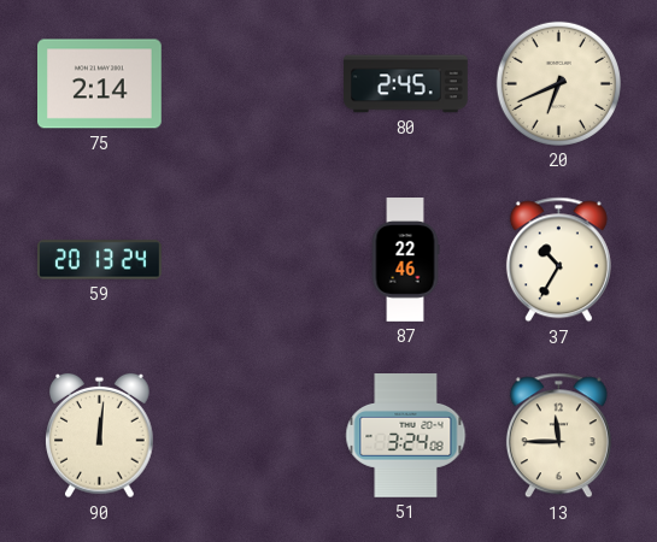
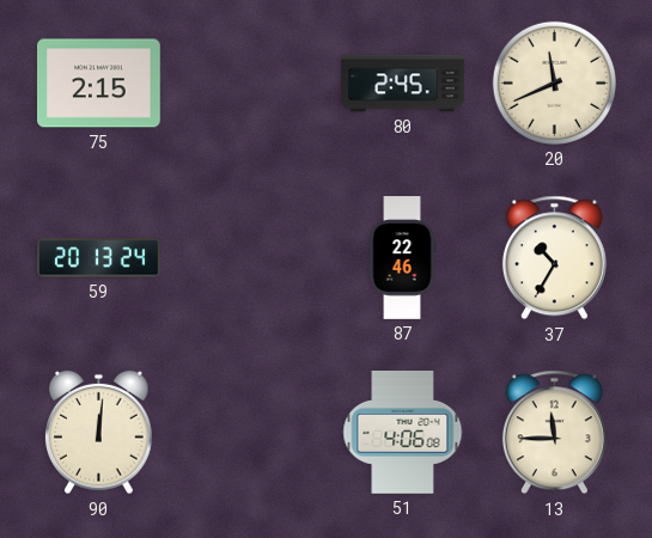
75: 2:14 -> 2:15
20: 6:41 -> 11:41
51: 3:24 -> 4:06
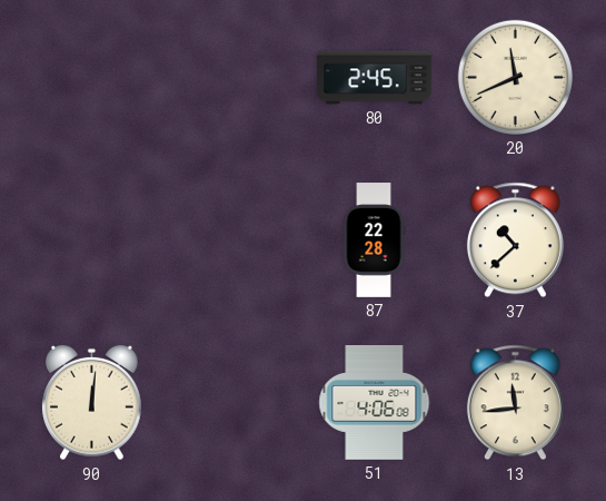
75: 2:15 -> none
59: 20:13 -> none
87: 22:46 -> 22:28
37: 10:35 -> 10:38
13: 11:45 -> 11:44
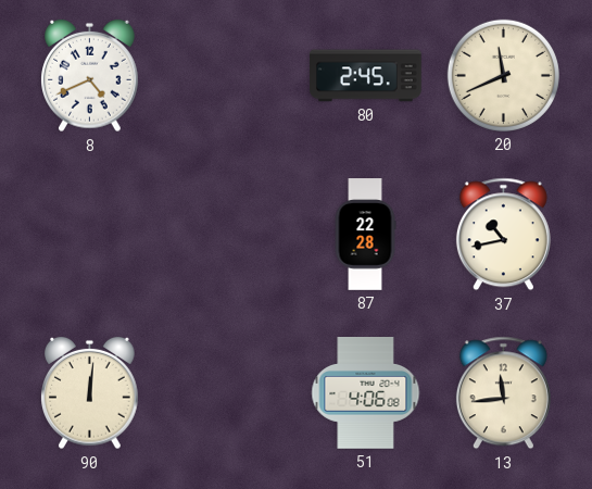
8: none -> 4:41
37: 10:38 -> 10:43
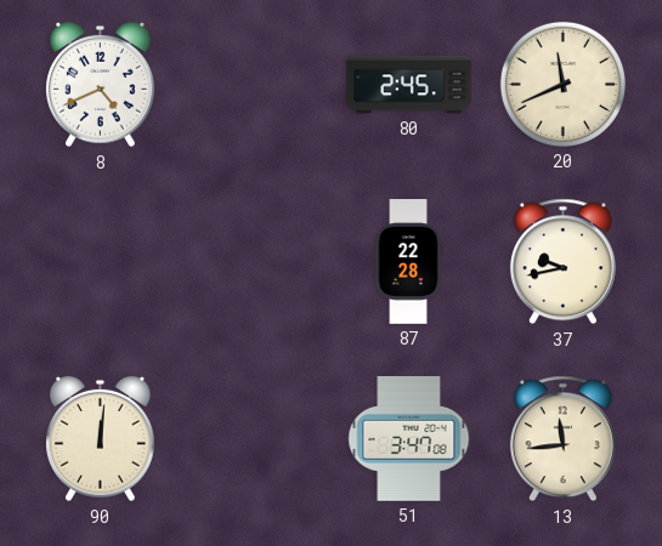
37: 10:43 -> 9:43
51: 4:06 -> 3:47
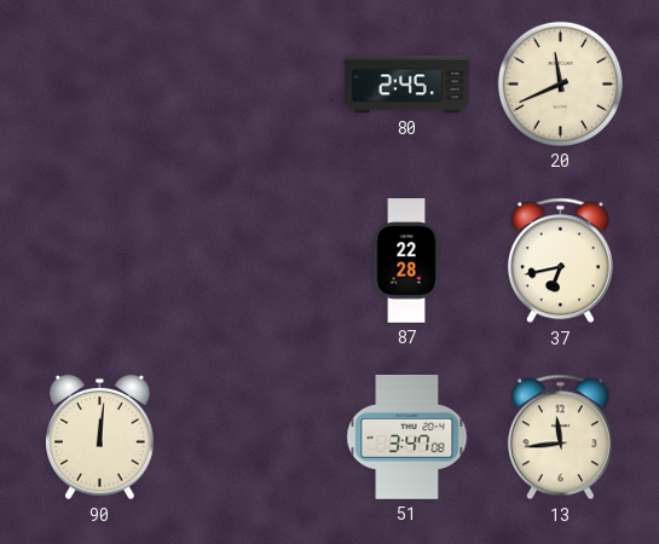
8: 4:41 -> none
37: 9:43 -> 6:43
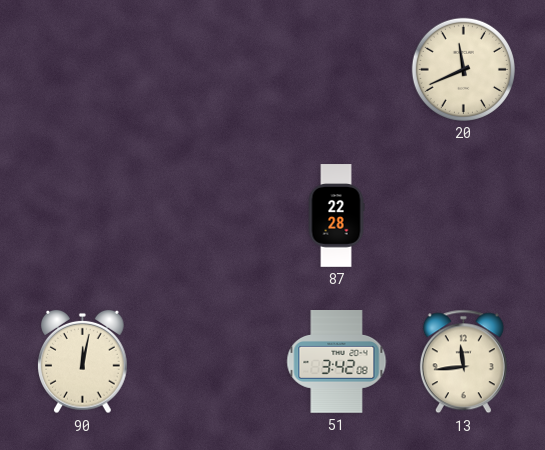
80: 2:45 -> none
37: 6:43 -> none
90: 12:01 -> 12:02
51: 3:47 -> 3:42
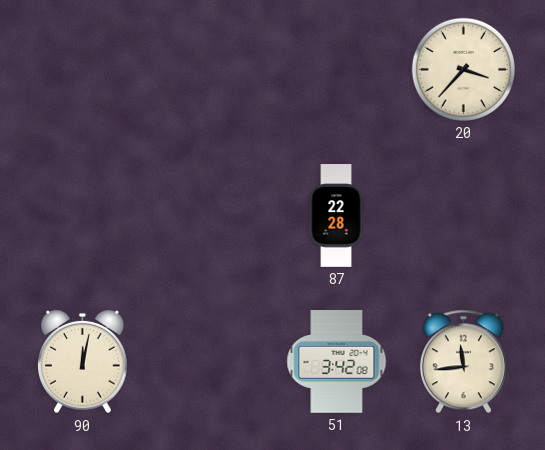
20: 11:41 -> 3:37
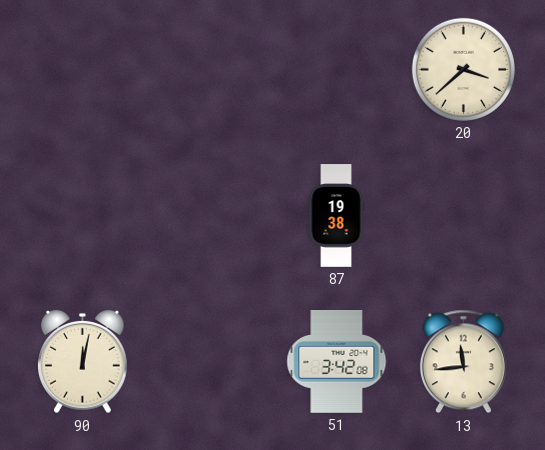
20: 3:37 -> 3:38
87: 22:28 -> 19:38
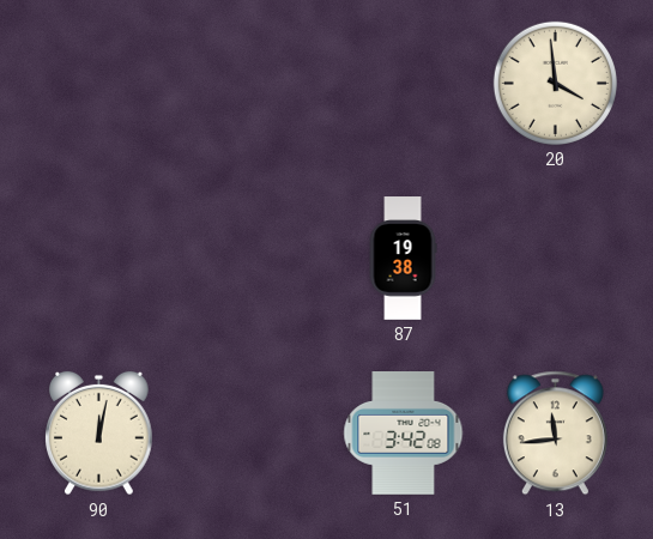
20: 3:38 -> 3:59
